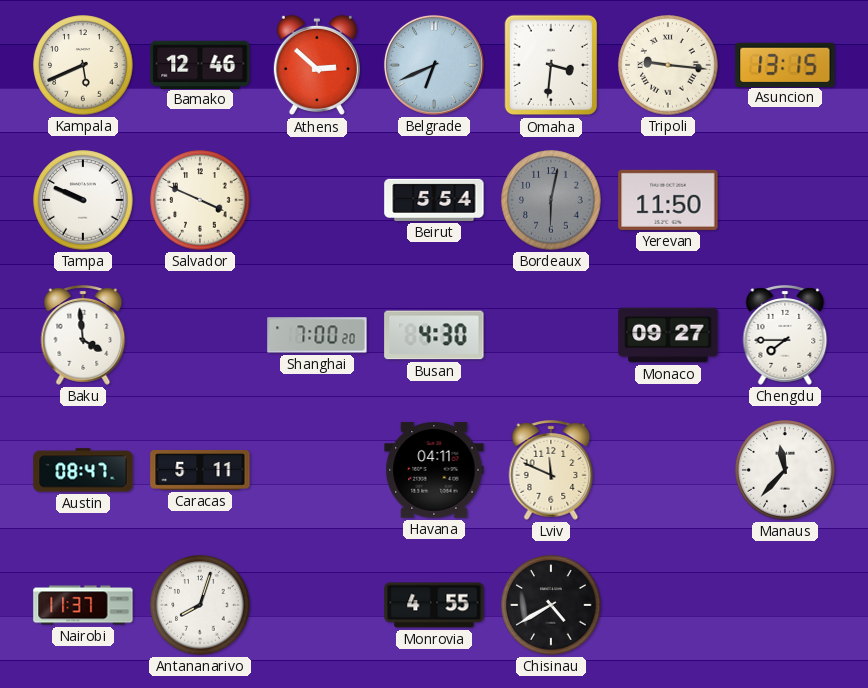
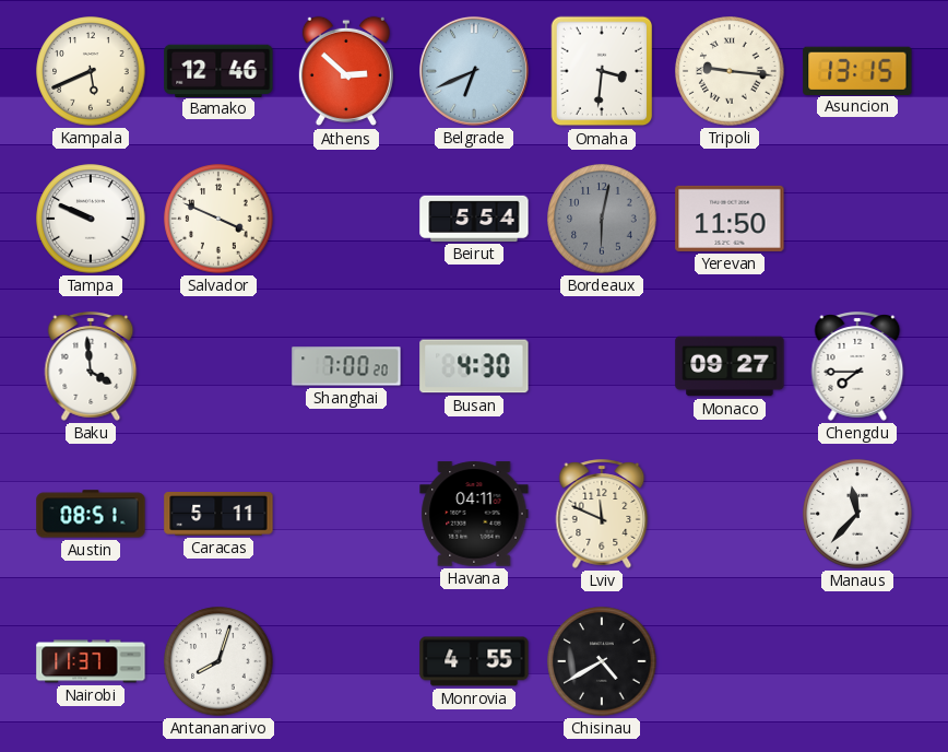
Austin: 08:47 -> 08:51
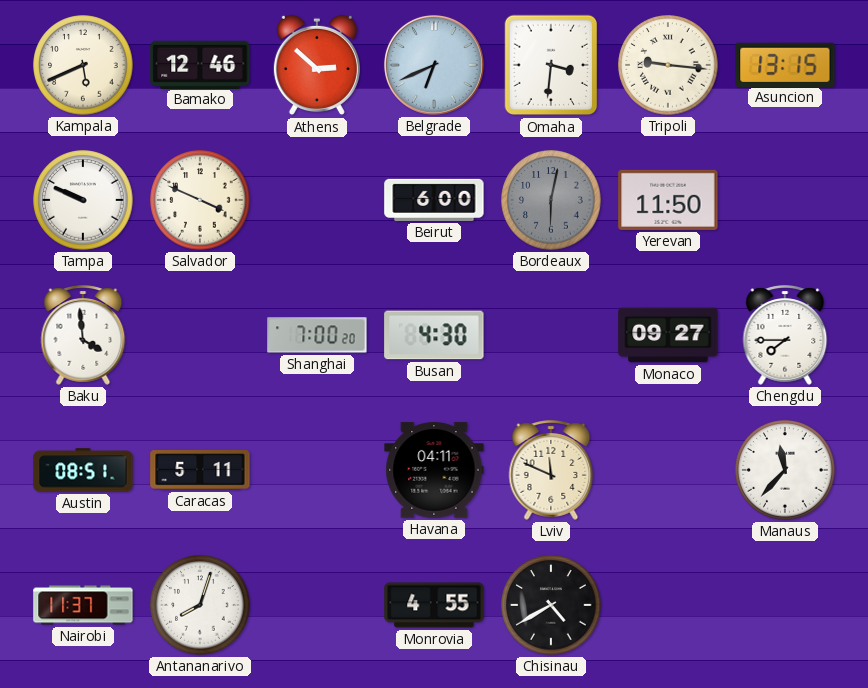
Beirut: 5:54 -> 6:00
